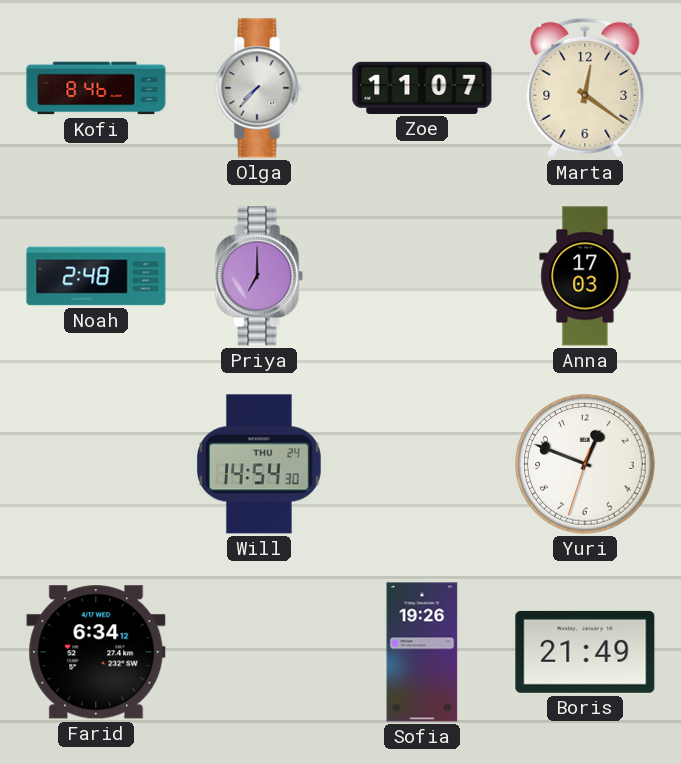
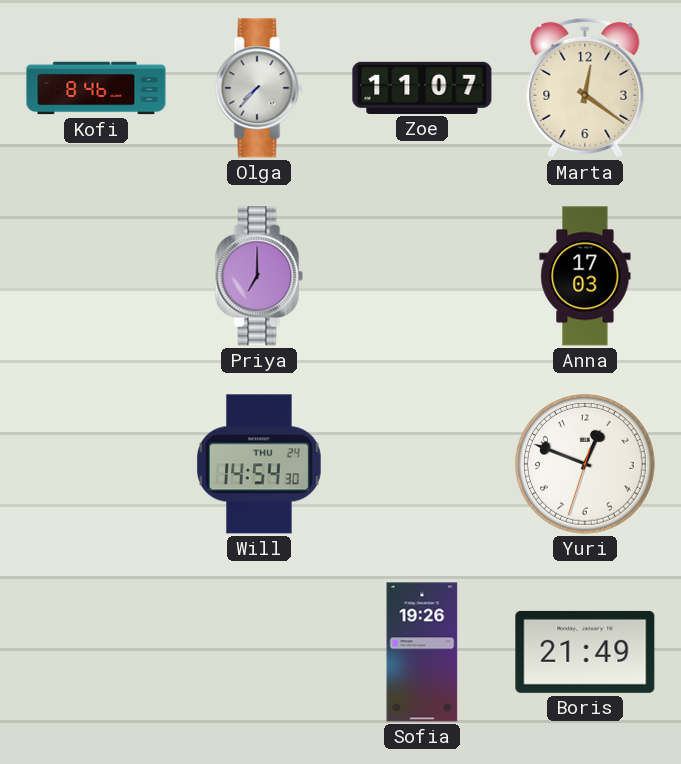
Noah: 2:48 -> none
Farid: 6:34 -> none
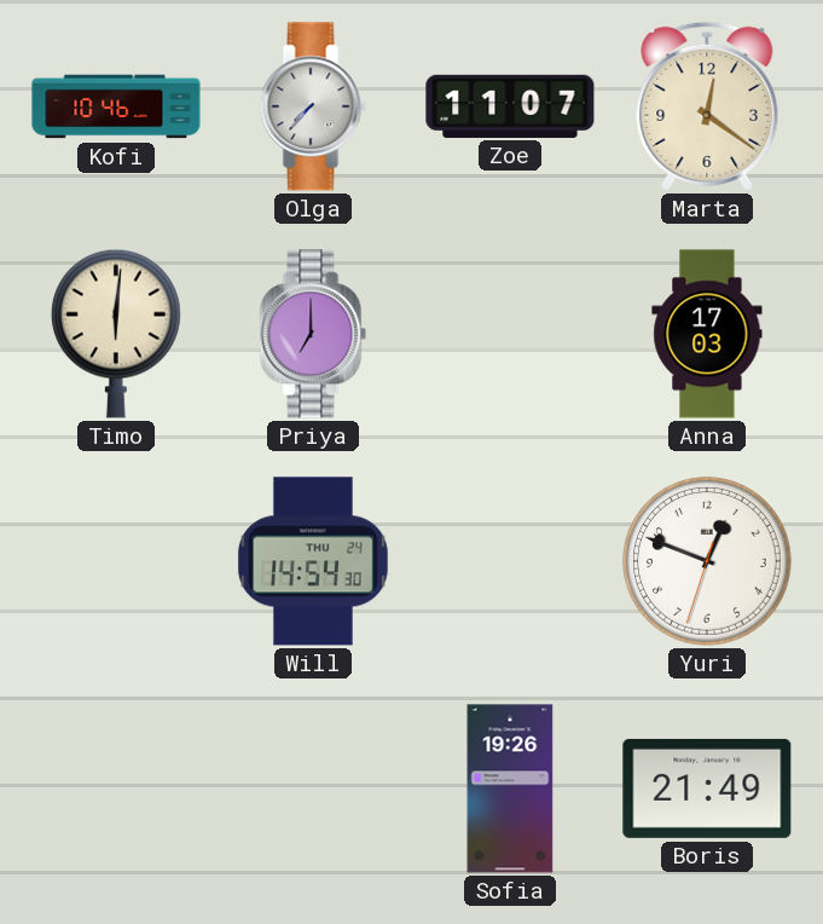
Kofi: 8:46 -> 10:46
Timo: none -> 6:01
